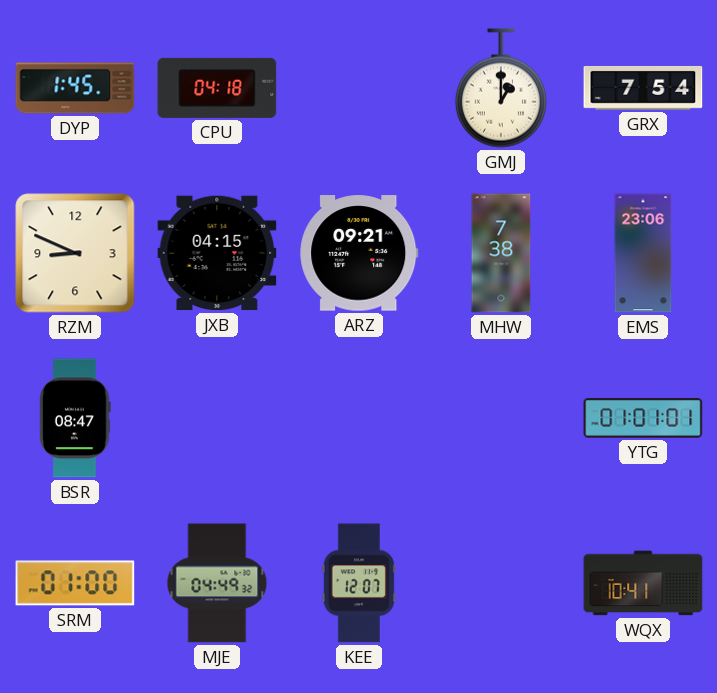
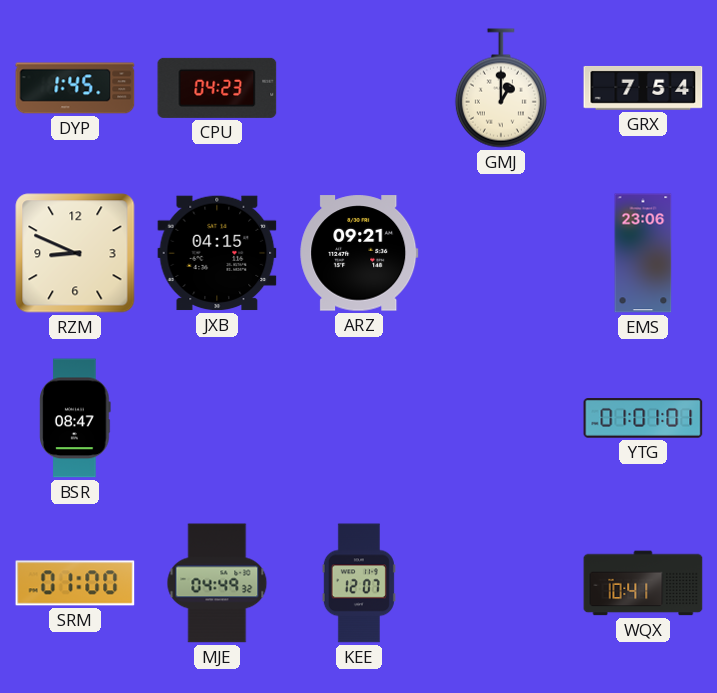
CPU: 04:18 -> 04:23
MHW: 7:38 -> none
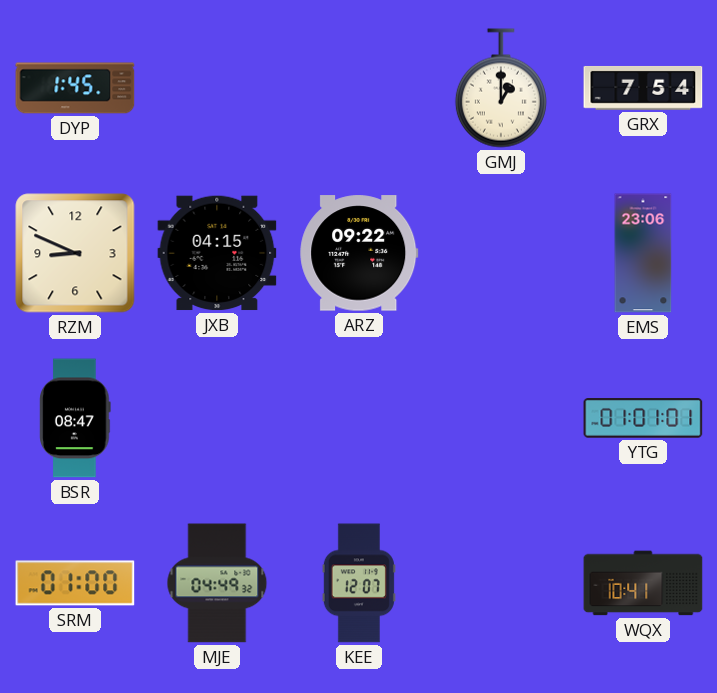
CPU: 04:23 -> none
ARZ: 09:21 -> 09:22
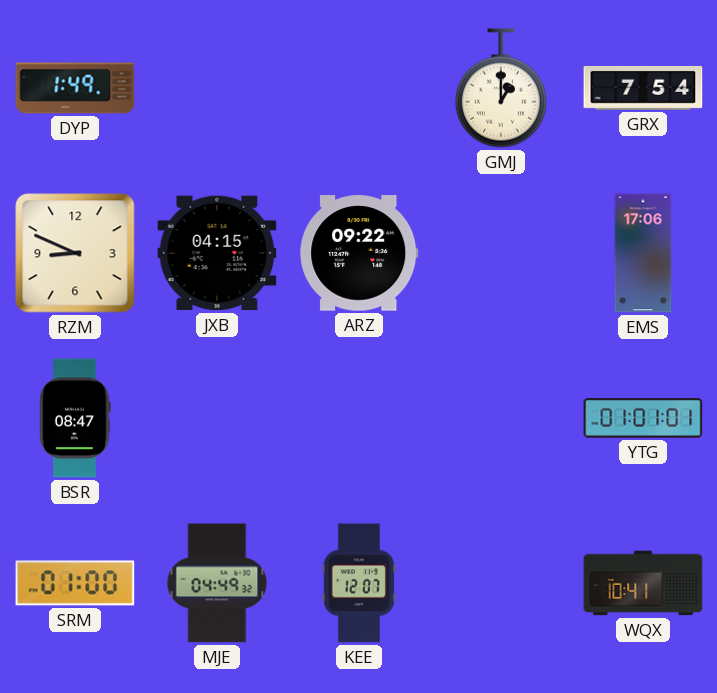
DYP: 1:45 -> 1:49
EMS: 23:06 -> 17:06
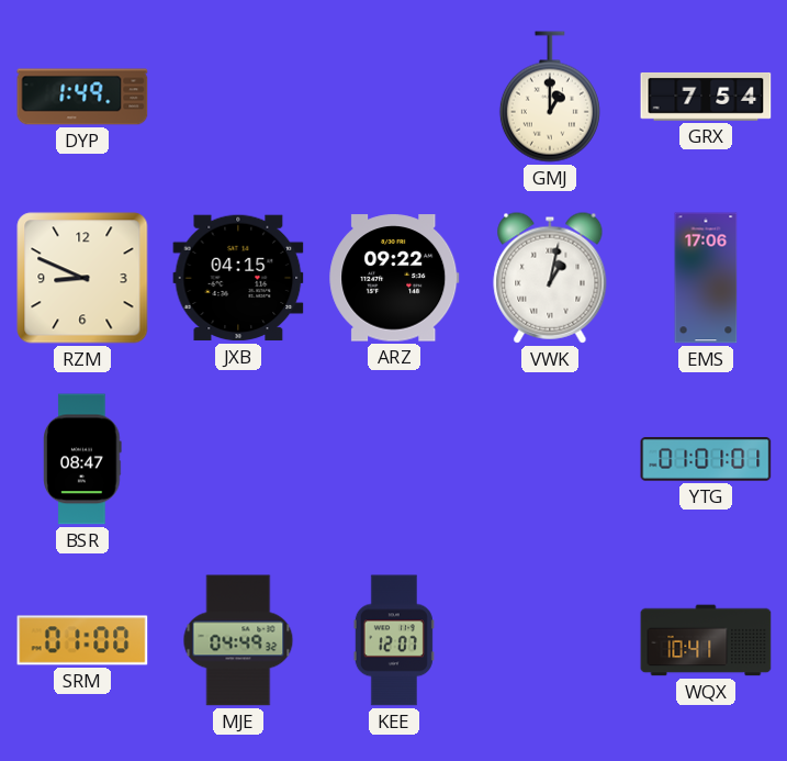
VWK: none -> 1:02
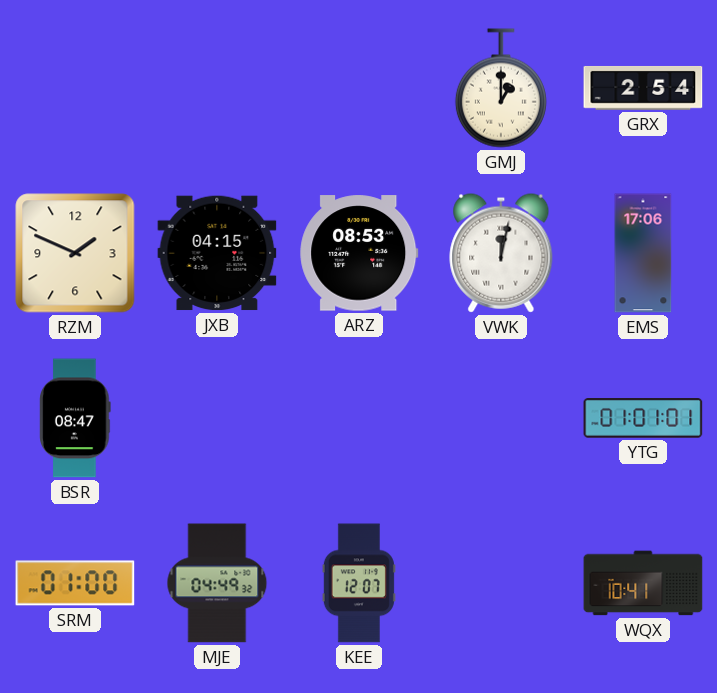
DYP: 1:49 -> none
GRX: 7:54 -> 2:54
RZM: 8:49 -> 1:49
ARZ: 09:22 -> 08:53
VWK: 1:02 -> 12:02
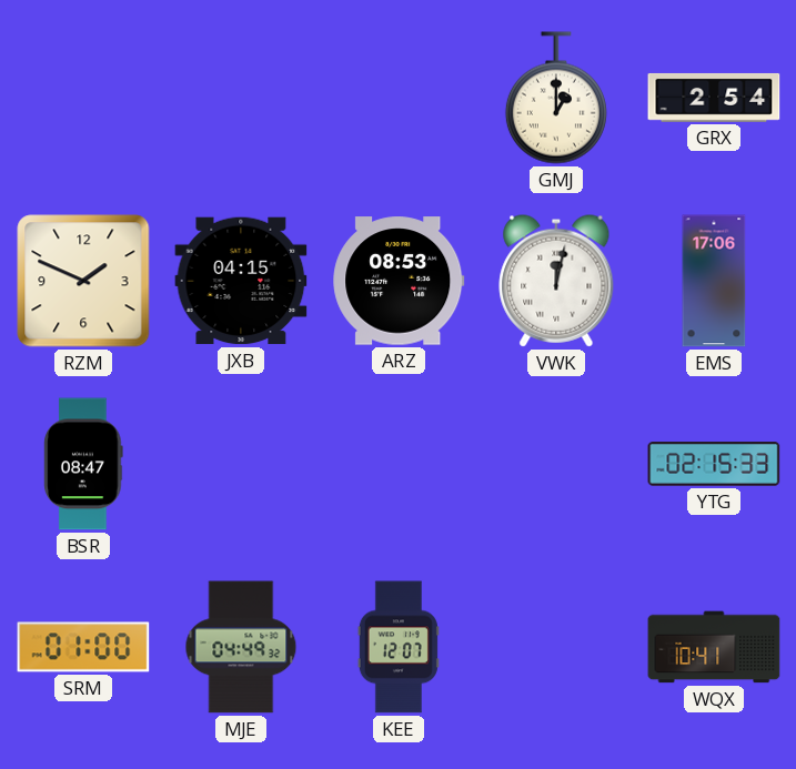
YTG: 01:01 -> 02:15
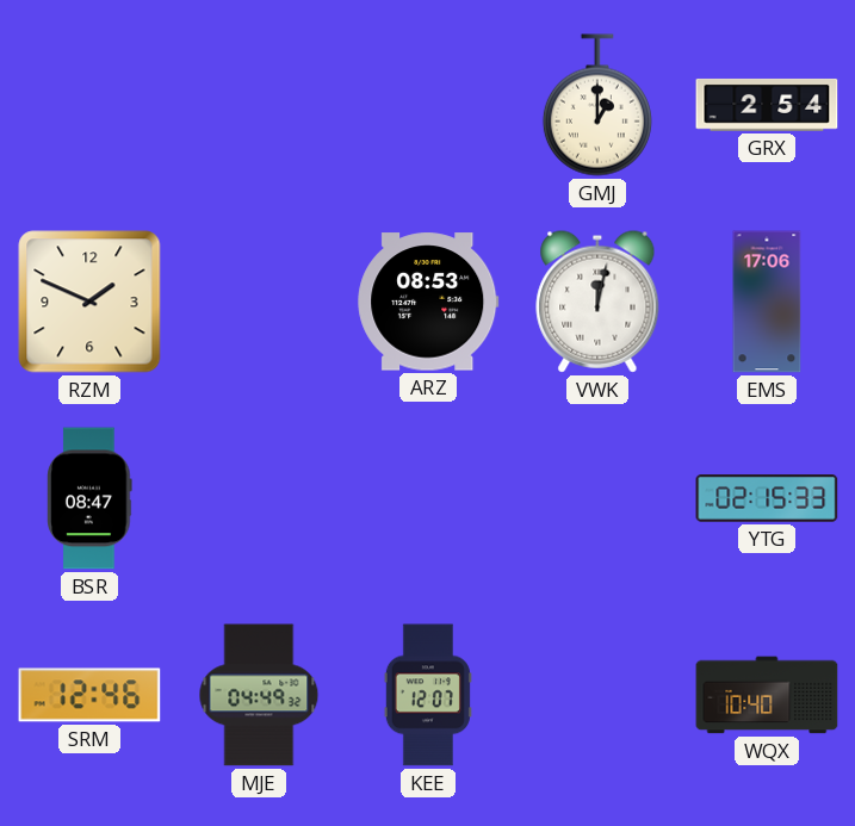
JXB: 04:15 -> none
SRM: 01:00 -> 12:46
WQX: 10:41 -> 10:40
